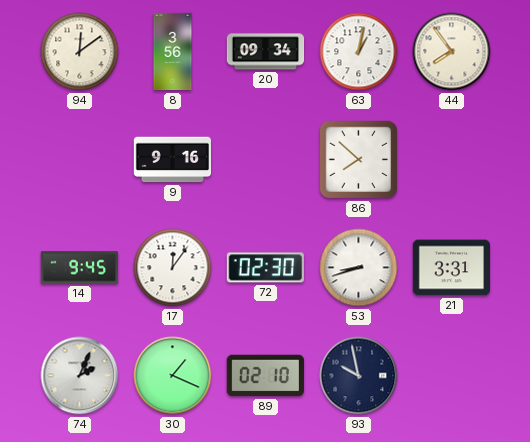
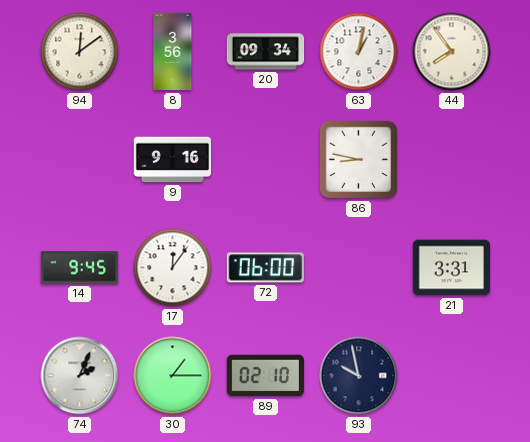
86: 7:52 -> 8:47
72: 02:30 -> 06:00
53: 8:42 -> none
30: 1:19 -> 1:15
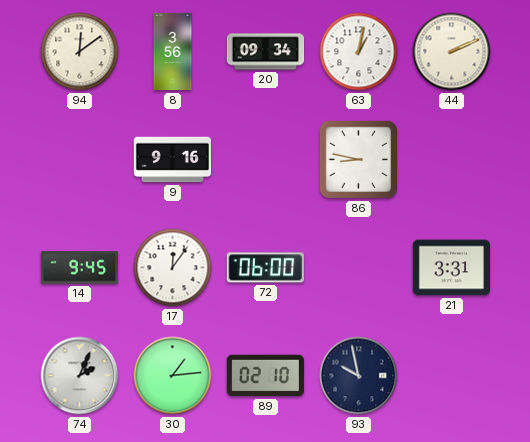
44: 7:54 -> 2:11
30: 1:15 -> 1:14
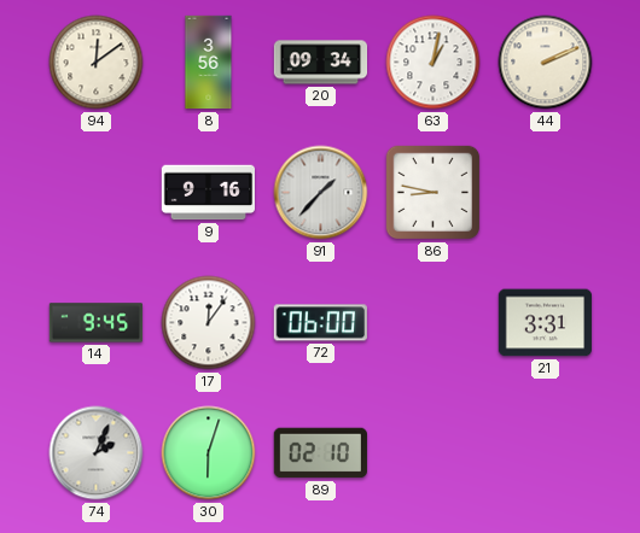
91: none -> 1:37
30: 1:14 -> 6:03
93: 9:58 -> none
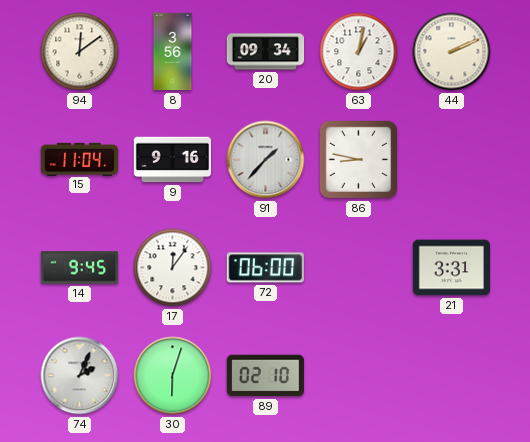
15: none -> 11:04
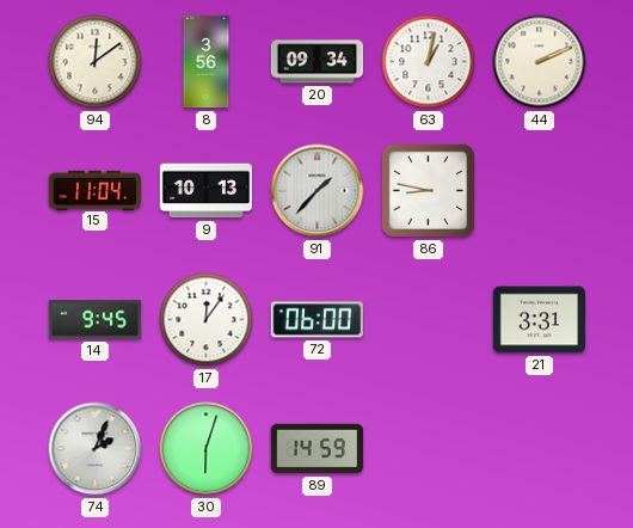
9: 9:16 -> 10:13
89: 02:10 -> 14:59
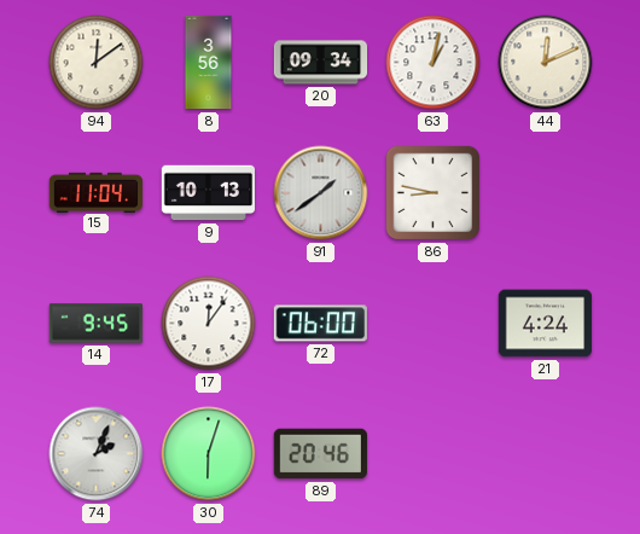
44: 2:11 -> 12:11
91: 1:37 -> 1:39
21: 3:31 -> 4:24
89: 14:59 -> 20:46
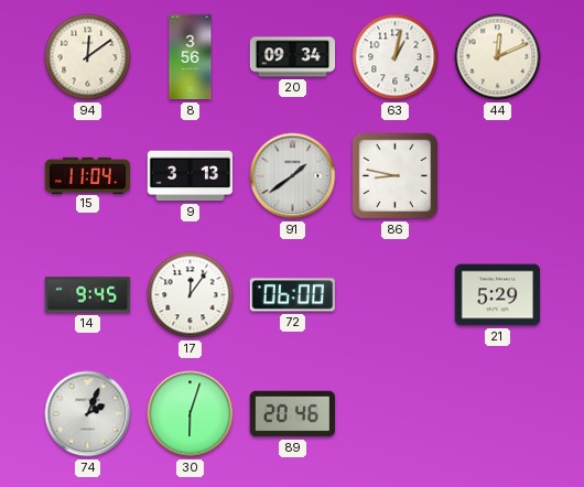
9: 10:13 -> 3:13
21: 4:24 -> 5:29
